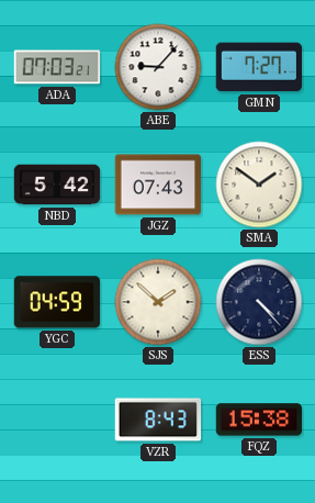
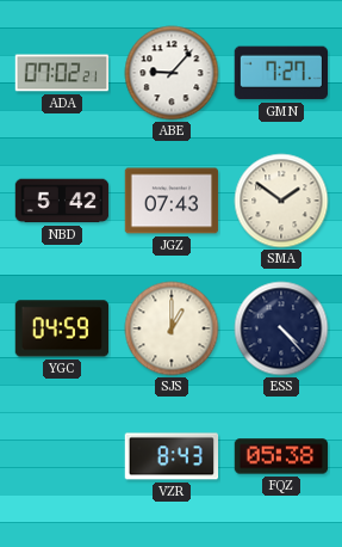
ADA: 07:03 -> 07:02
SJS: 1:52 -> 1:00
FQZ: 15:38 -> 05:38
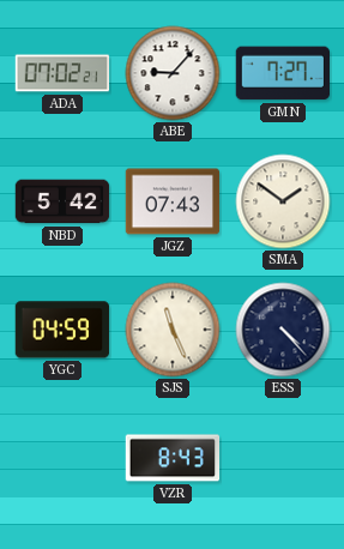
SJS: 1:00 -> 11:26
FQZ: 05:38 -> none
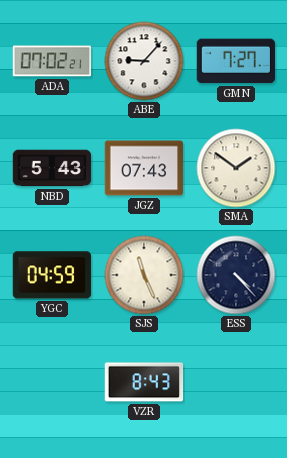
NBD: 5:42 -> 5:43
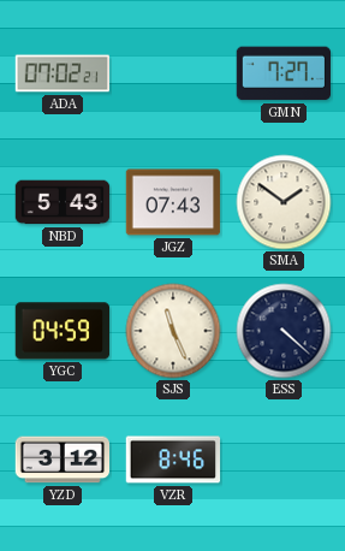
ABE: 9:07 -> none
ESS: 4:23 -> 4:22
YZD: none -> 3:12
VZR: 8:43 -> 8:46
